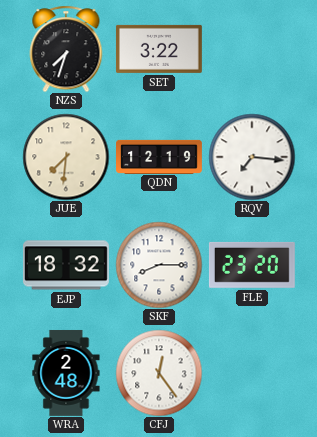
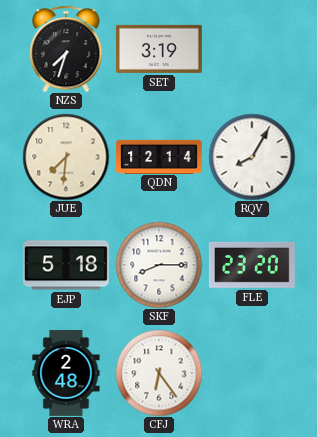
SET: 3:22 -> 3:19
QDN: 12:19 -> 12:14
RQV: 7:16 -> 8:05
EJP: 18:32 -> 5:18
CFJ: 12:24 -> 6:24
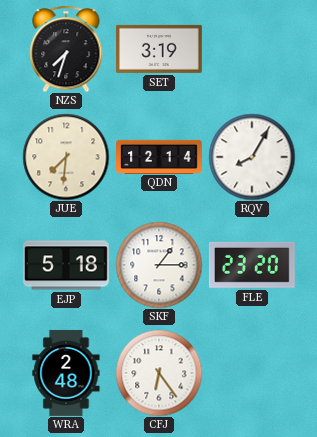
SKF: 8:15 -> 1:15
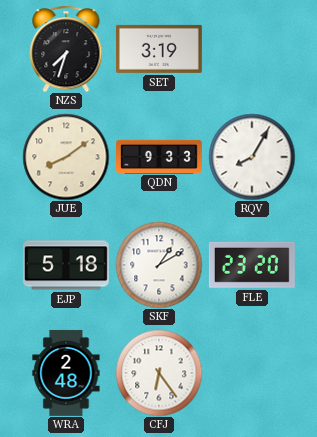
JUE: 7:31 -> 8:09
QDN: 12:14 -> 9:33
SKF: 1:15 -> 1:10
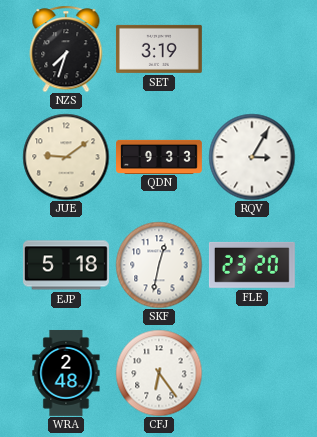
JUE: 8:09 -> 9:09
RQV: 8:05 -> 3:05
SKF: 1:10 -> 12:32
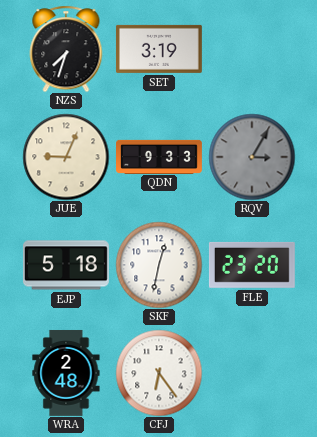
JUE: 9:09 -> 9:04
RQV dial: white -> grey
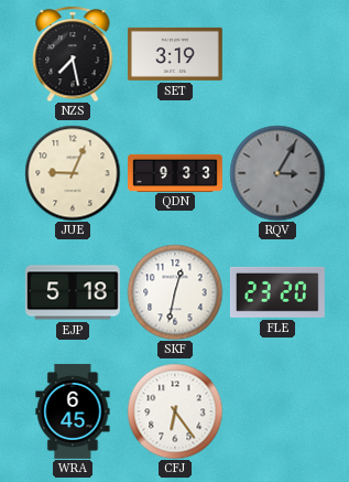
NZS: 7:33 -> 7:28
WRA: 2:48 -> 6:45
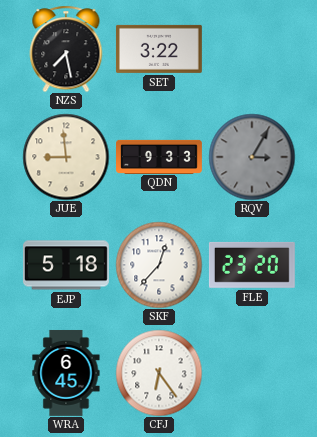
SET: 3:19 -> 3:22
JUE: 9:04 -> 8:59
SKF: 12:32 -> 12:37
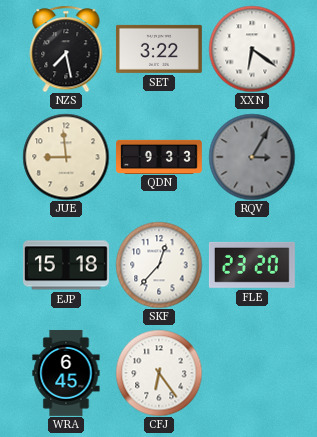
XXN: none -> 6:21
EJP: 5:18 -> 15:18
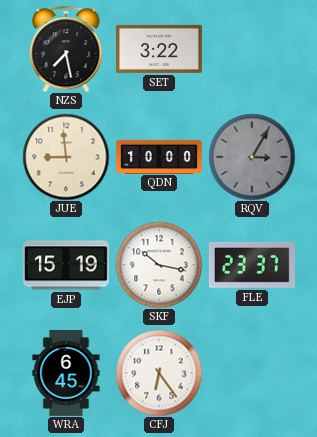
XXN: 6:21 -> none
QDN: 9:33 -> 10:00
EJP: 15:18 -> 15:19
SKF: 12:37 -> 10:17
FLE: 23:20 -> 23:37
